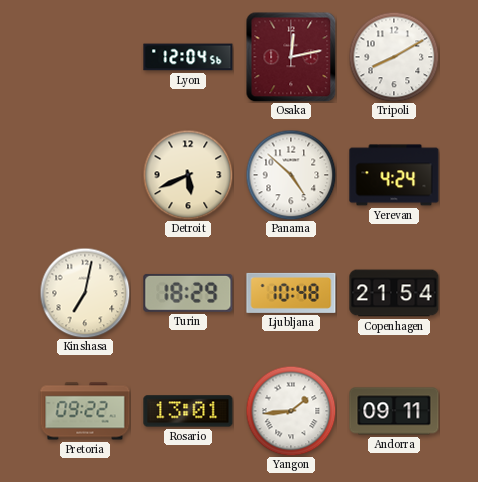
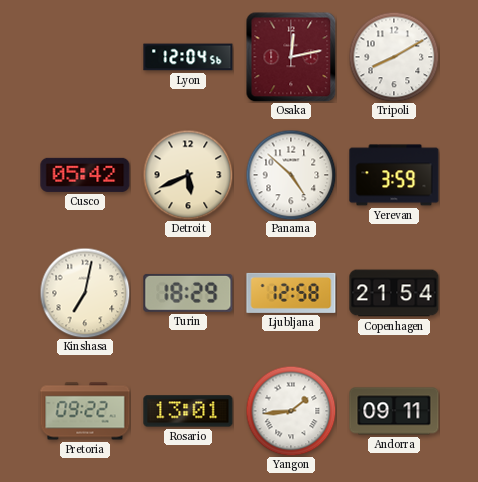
Cusco: none -> 05:42
Yerevan: 4:24 -> 3:59
Ljubljana: 10:48 -> 12:58
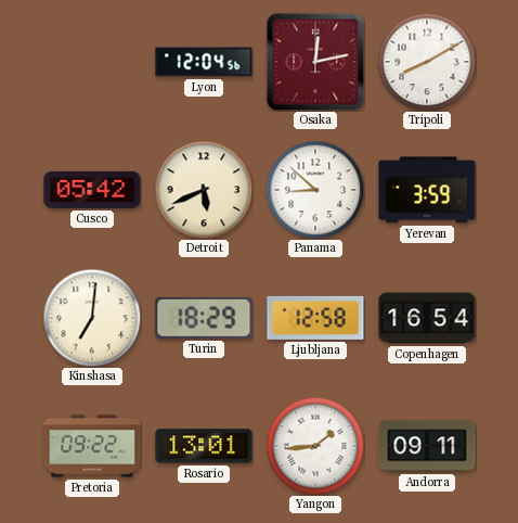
Panama: 4:52 -> 8:52
Kinshasa: 7:02 -> 7:01
Copenhagen: 21:54 -> 16:54
